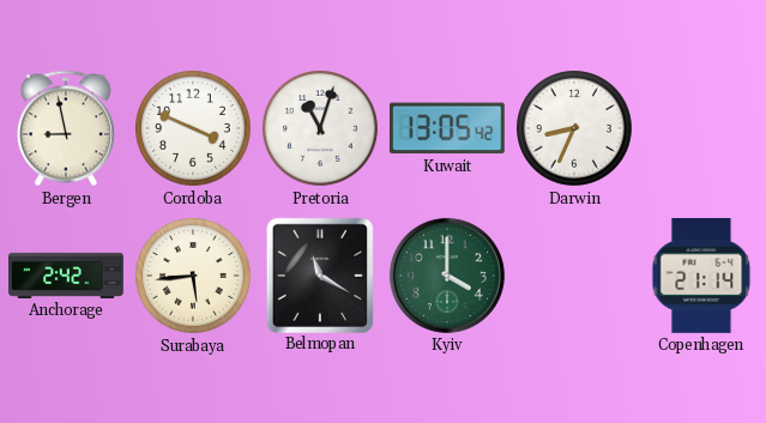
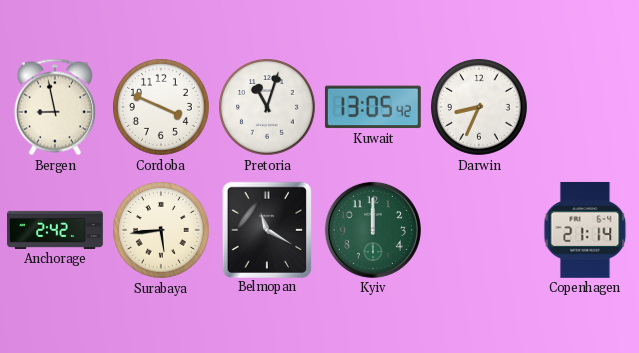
Kyiv: 4:00 -> 12:00
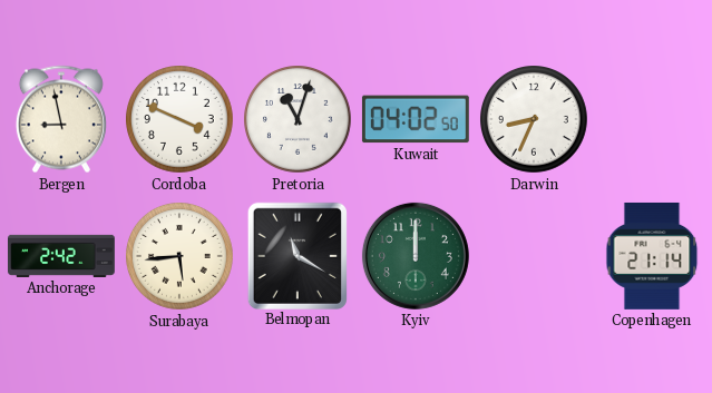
Kuwait: 13:05 -> 04:02
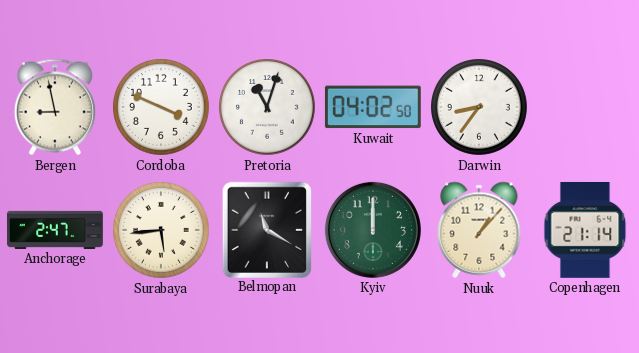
Darwin: 8:34 -> 8:36
Anchorage: 2:42 -> 2:47
Nuuk: none -> 1:07
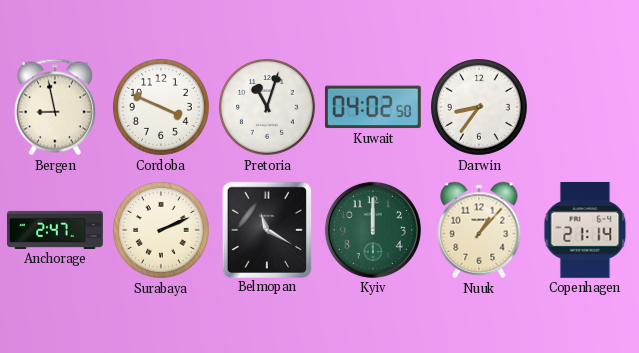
Surabaya: 5:44 -> 2:11
